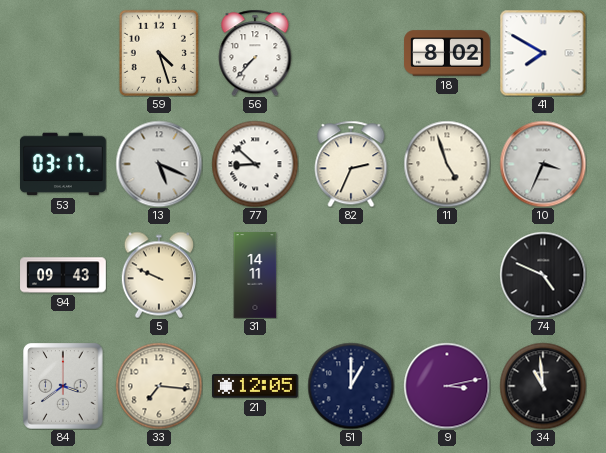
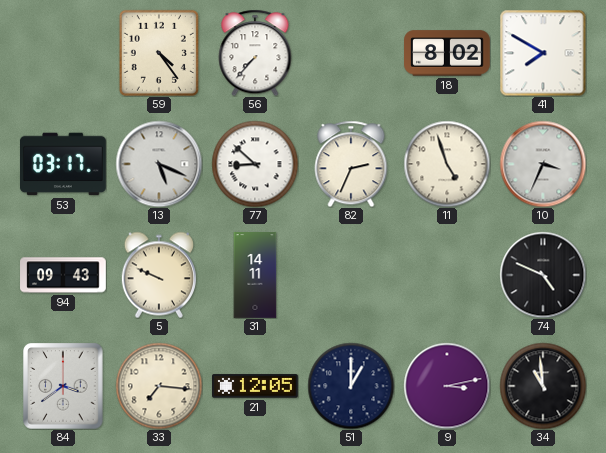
59: 4:27 -> 4:24
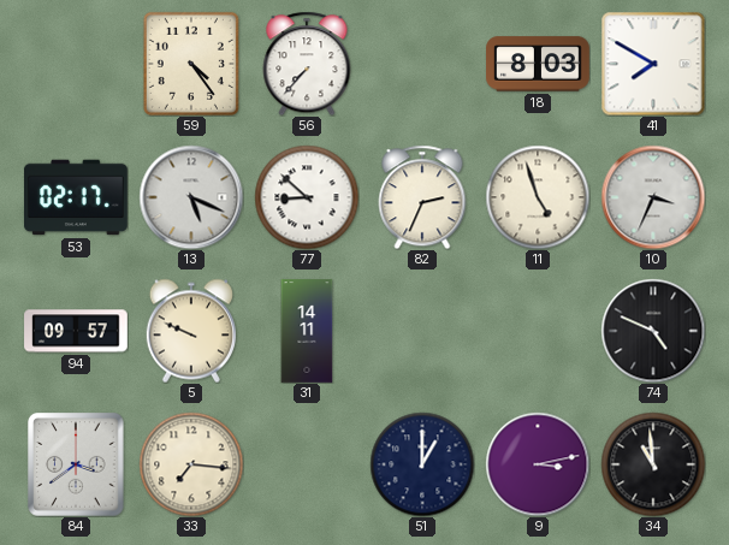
18: 8:02 -> 8:03
53: 03:17 -> 02:17
94: 09:43 -> 09:57
21: 12:05 -> none
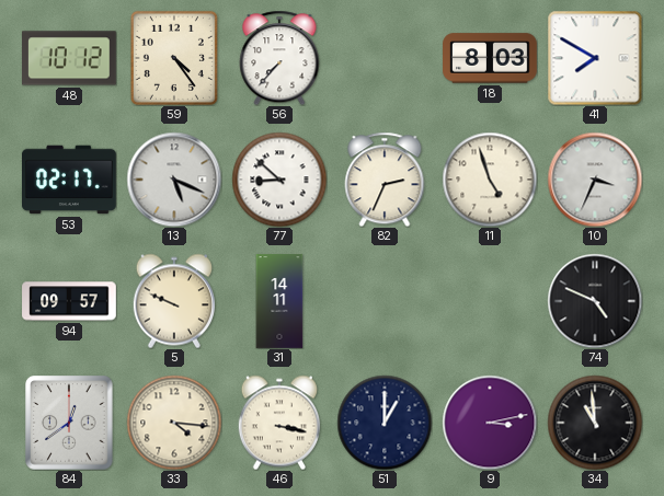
48: none -> 10:12
84: 3:39 -> 12:39
33: 7:16 -> 4:16
46: none -> 3:17
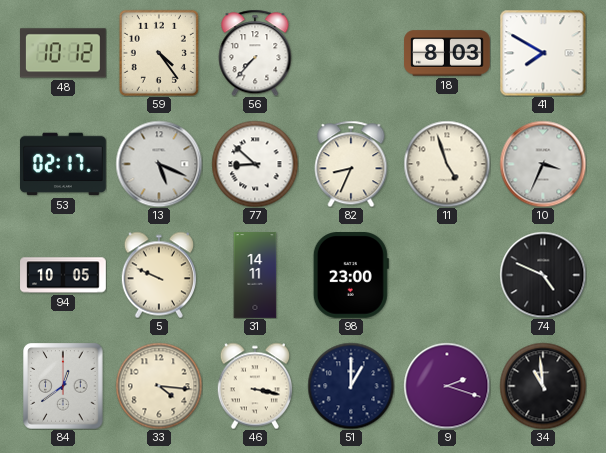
82: 2:34 -> 8:34
94: 09:57 -> 10:05
98: none -> 23:00
9: 3:13 -> 2:18
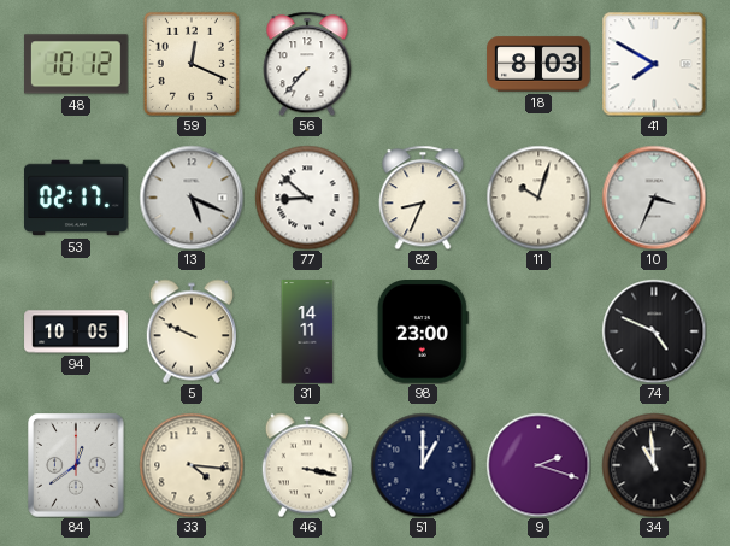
59: 4:24 -> 12:19
11: 4:57 -> 10:03
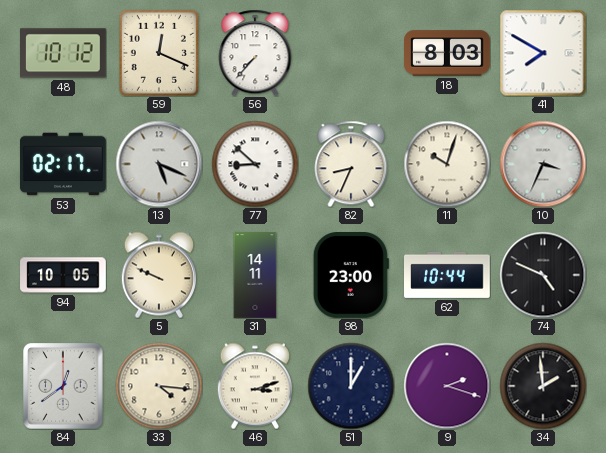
62: none -> 10:44
46: 3:17 -> 3:12
34: 10:59 -> 1:59
